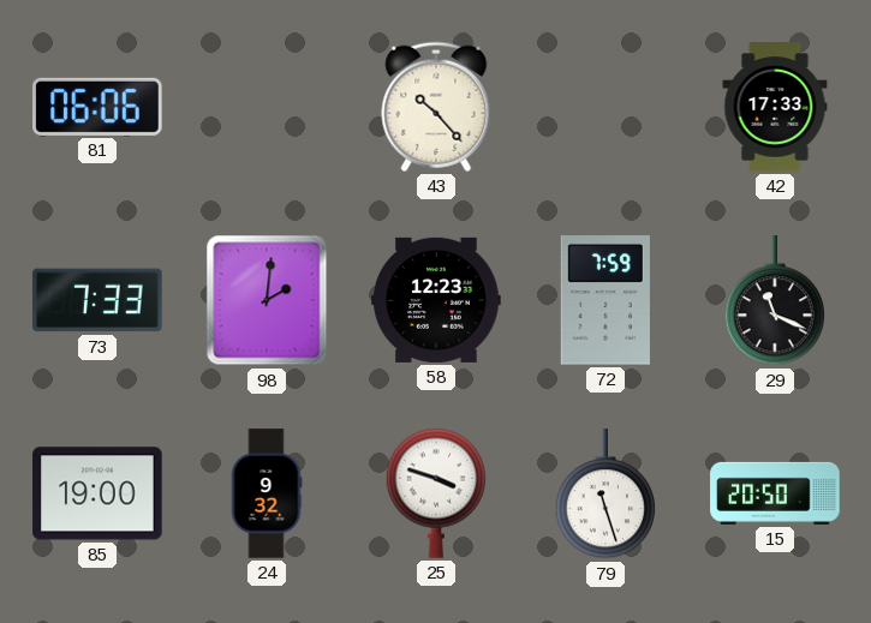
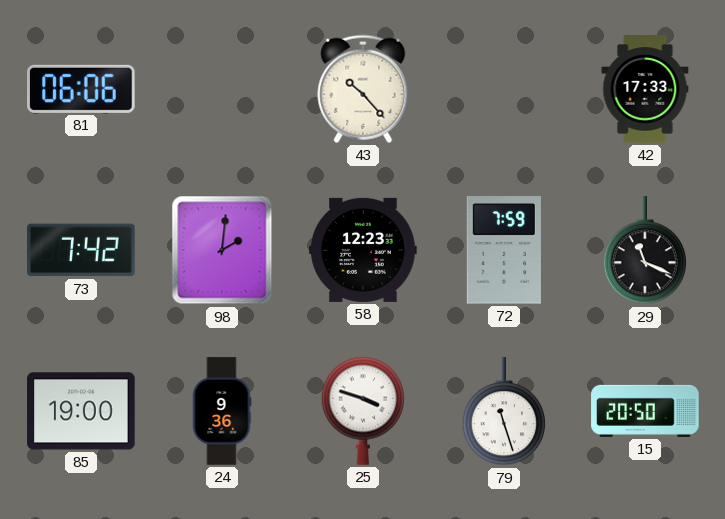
73: 7:33 -> 7:42
24: 9:32 -> 9:36
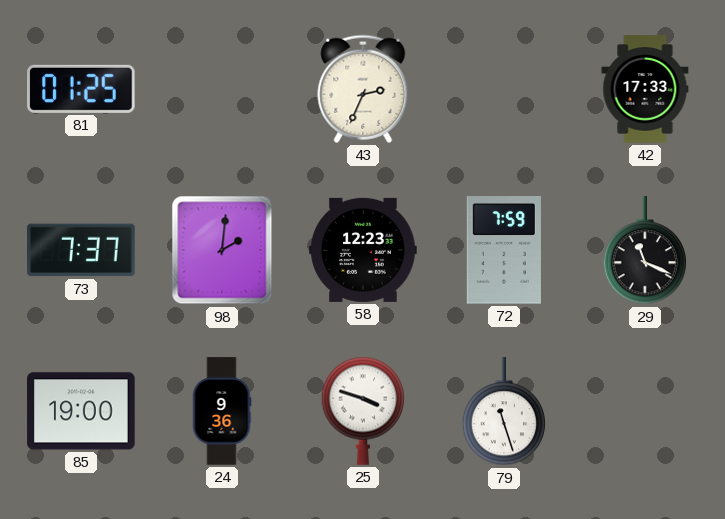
81: 06:06 -> 01:25
43: 10:23 -> 2:34
73: 7:42 -> 7:37
15: 20:50 -> none
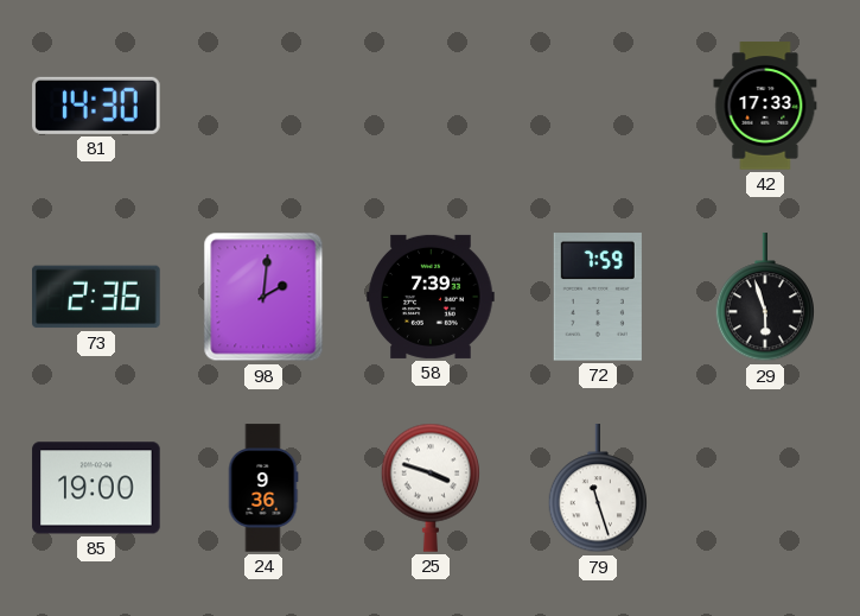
81: 01:25 -> 14:30
43: 2:34 -> none
73: 7:37 -> 2:36
58: 12:23 -> 7:39
29: 11:19 -> 5:57
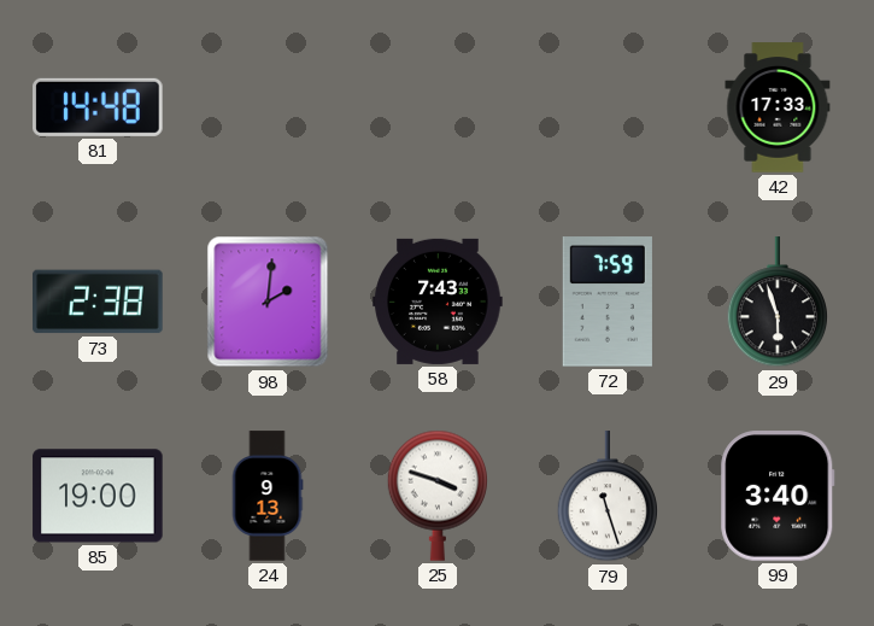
81: 14:30 -> 14:48
73: 2:36 -> 2:38
58: 7:39 -> 7:43
24: 9:36 -> 9:13
99: none -> 3:40
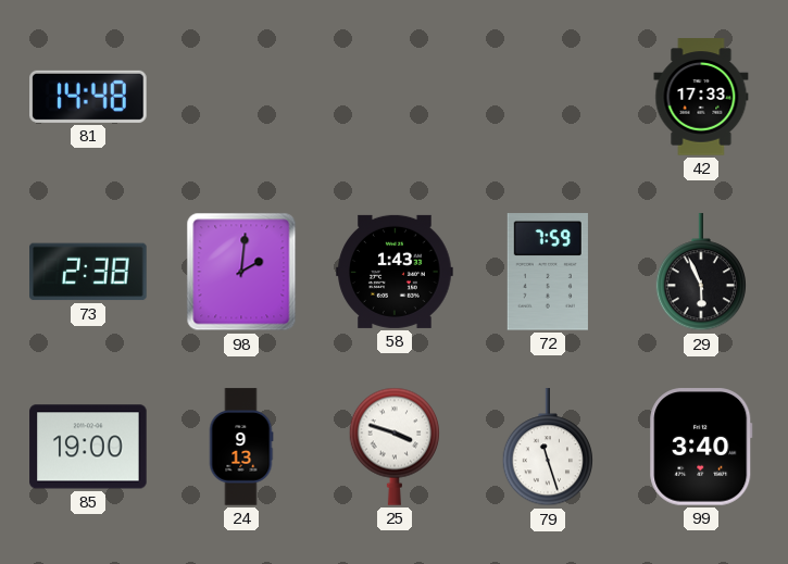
58: 7:43 -> 1:43
29: 5:57 -> 5:56
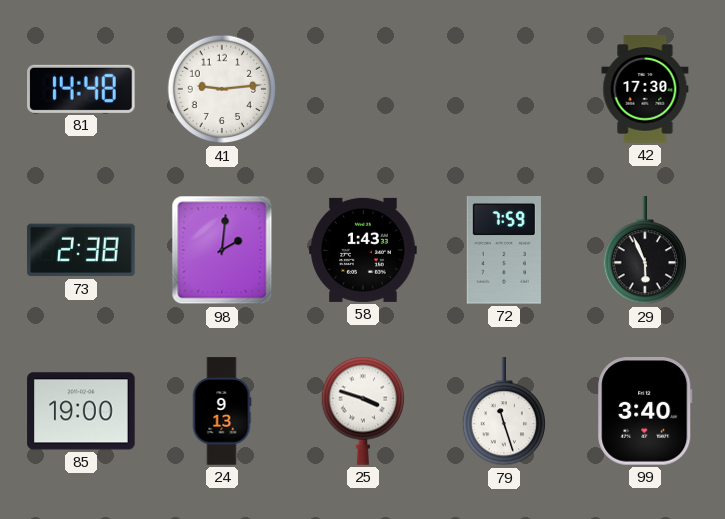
41: none -> 9:14
42: 17:33 -> 17:30
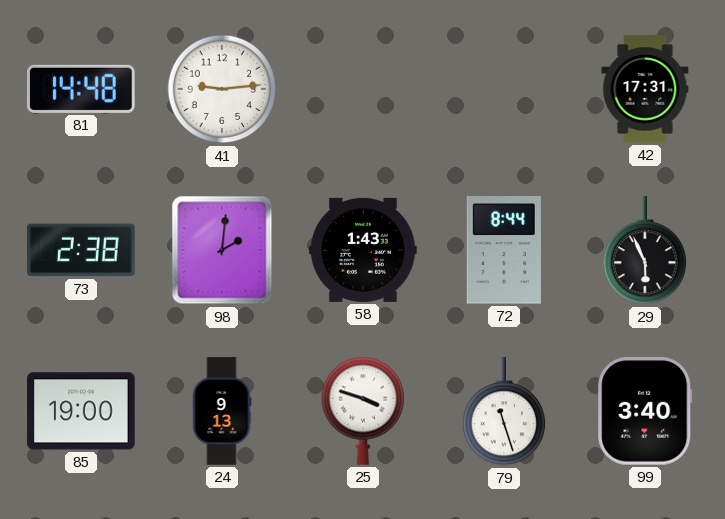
42: 17:30 -> 17:31
72: 7:59 -> 8:44
